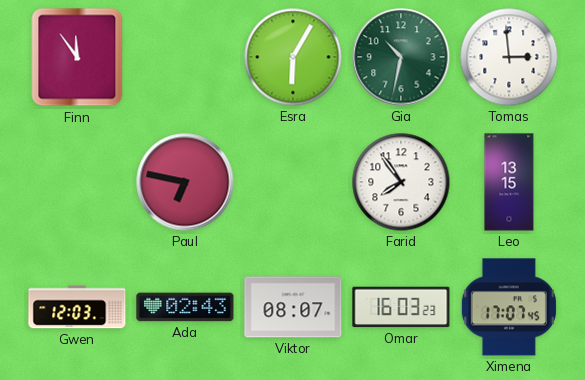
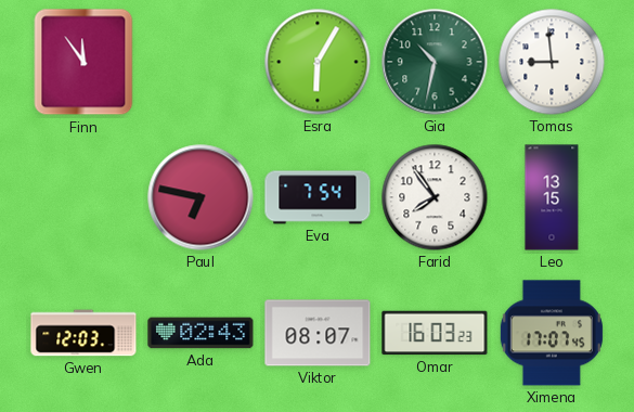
Tomas: 2:59 -> 8:59
Eva: none -> 7:54
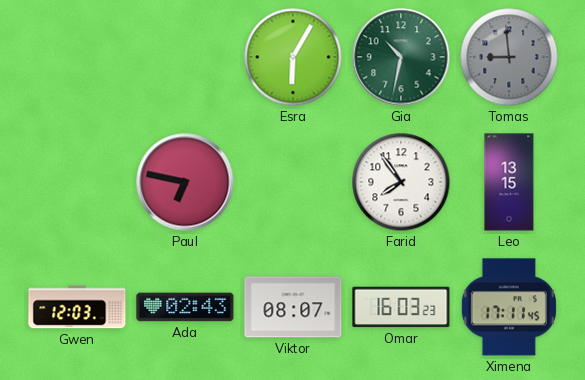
Finn: 11:54 -> none
Tomas dial: white -> grey
Eva: 7:54 -> none
Ximena: 17:07 -> 17:11
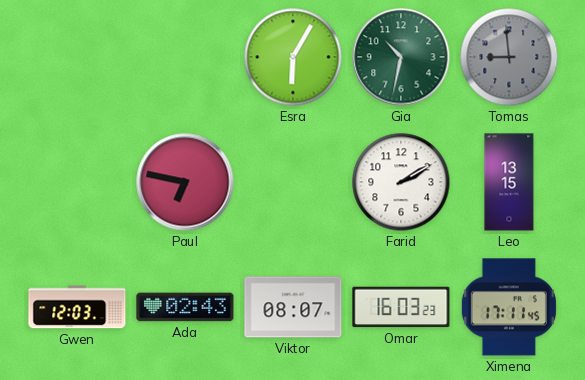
Farid: 7:54 -> 2:10
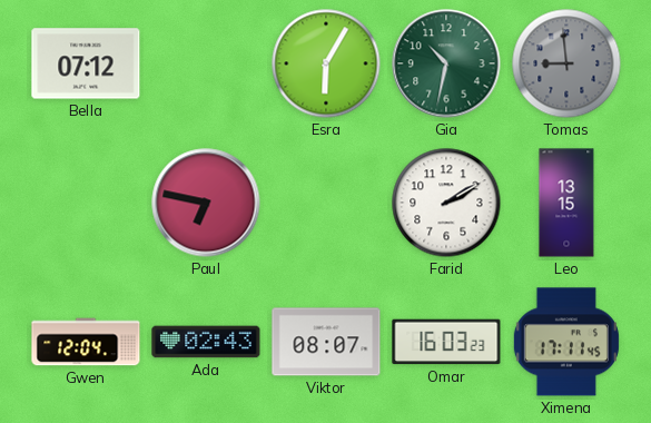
Bella: none -> 07:12
Gwen: 12:03 -> 12:04
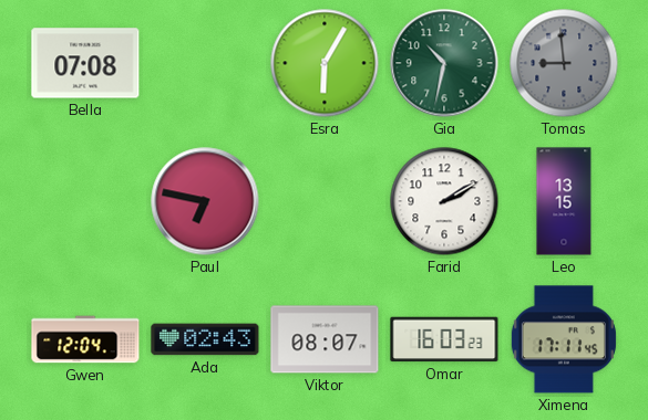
Bella: 07:12 -> 07:08
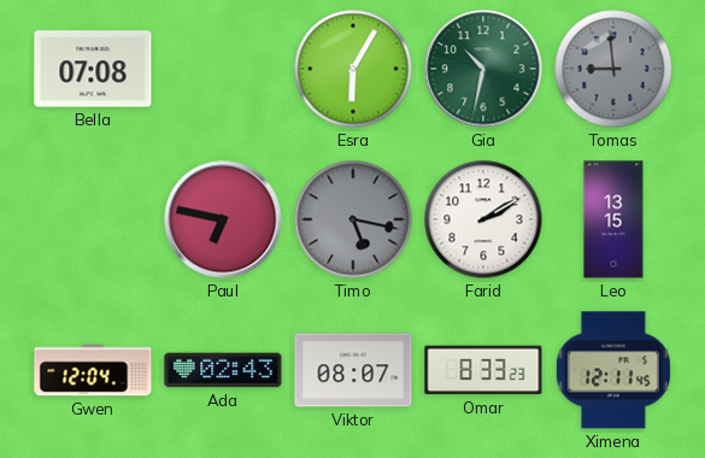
Timo: none -> 5:17
Omar: 16:03 -> 8:33
Ximena: 17:11 -> 12:11
